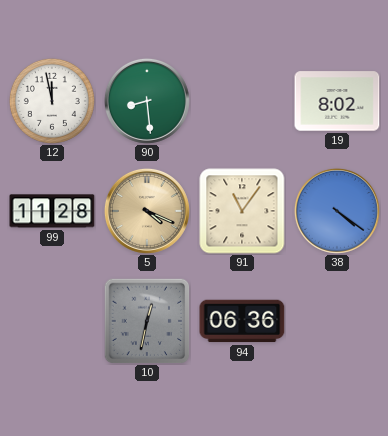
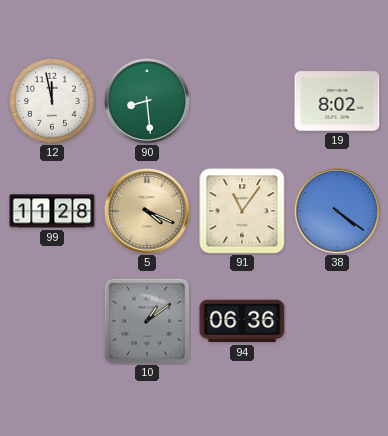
10: 12:32 -> 1:09
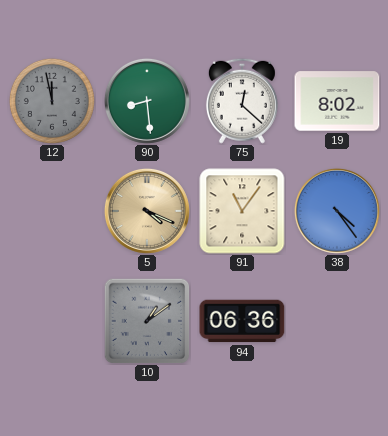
12 dial: white -> grey
75: none -> 12:22
99: 11:28 -> none
38: 4:21 -> 4:24
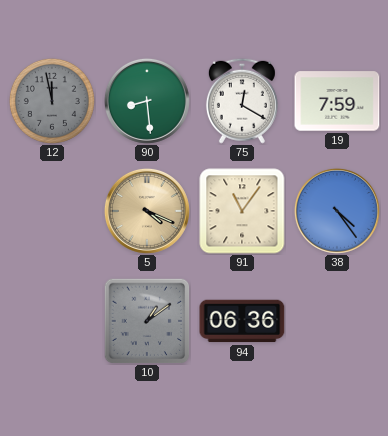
75: 12:22 -> 12:20
19: 8:02 -> 7:59
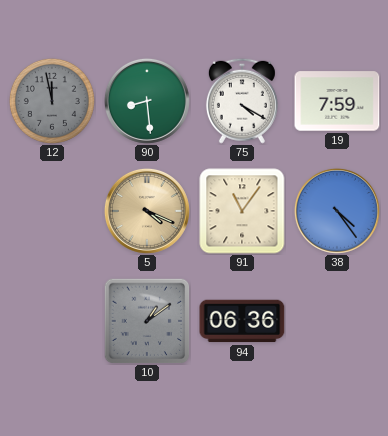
75: 12:20 -> 4:20
